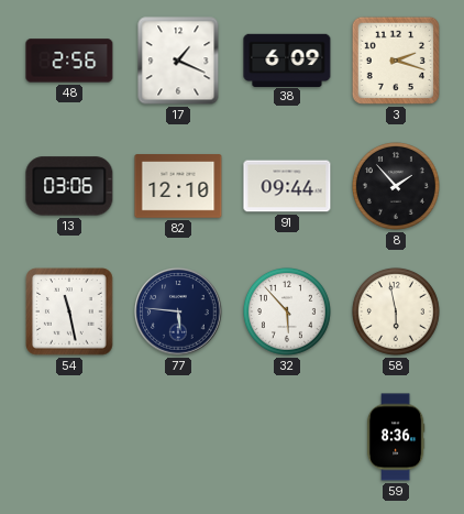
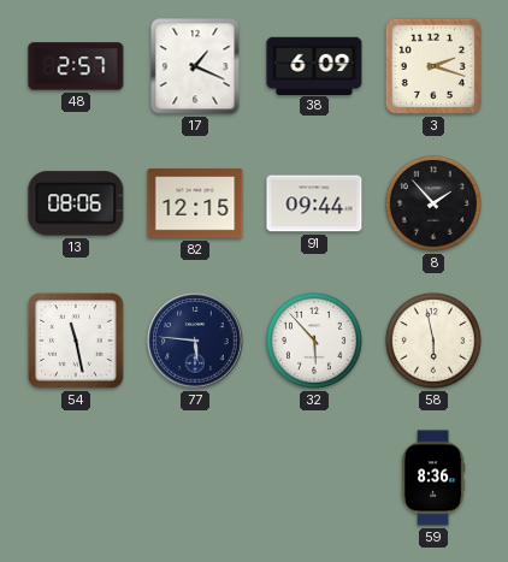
48: 2:56 -> 2:57
13: 03:06 -> 08:06
82: 12:10 -> 12:15
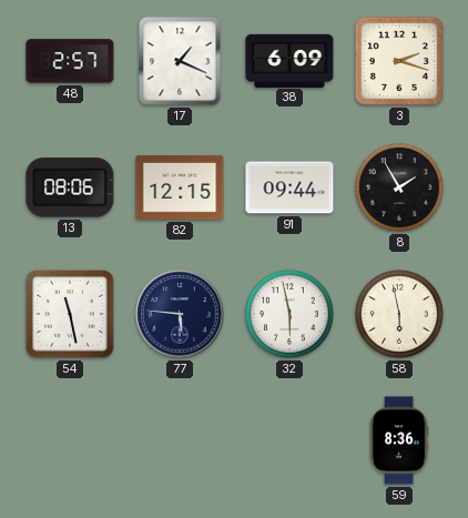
8: 1:53 -> 1:55
32: 5:53 -> 5:58
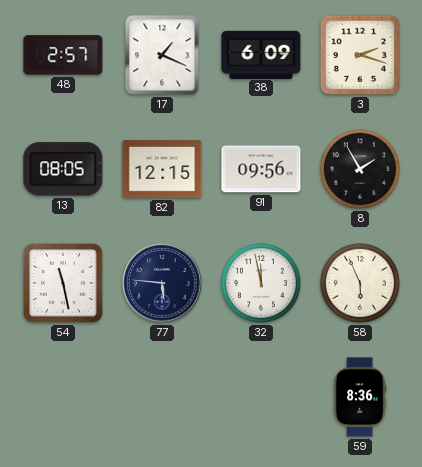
13: 08:06 -> 08:05
91: 09:44 -> 09:56
32: 5:58 -> 11:58
58: 5:58 -> 5:56
